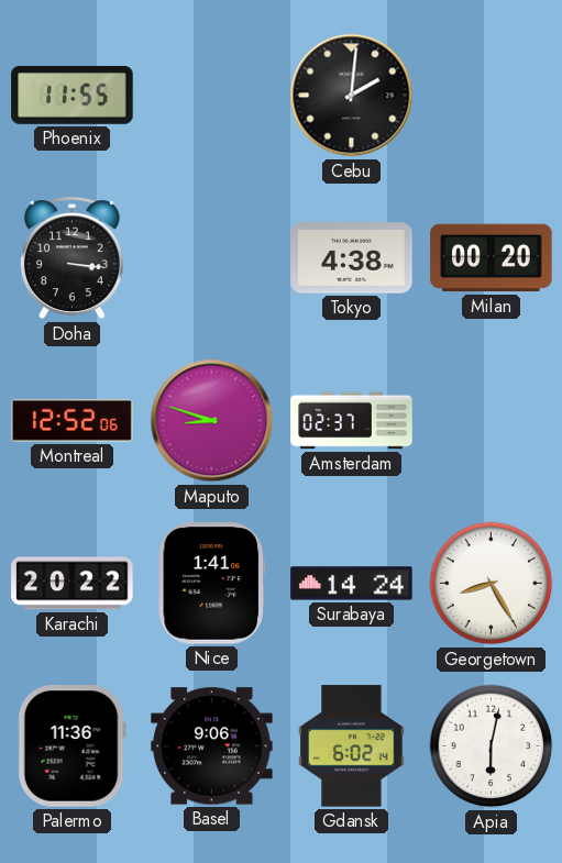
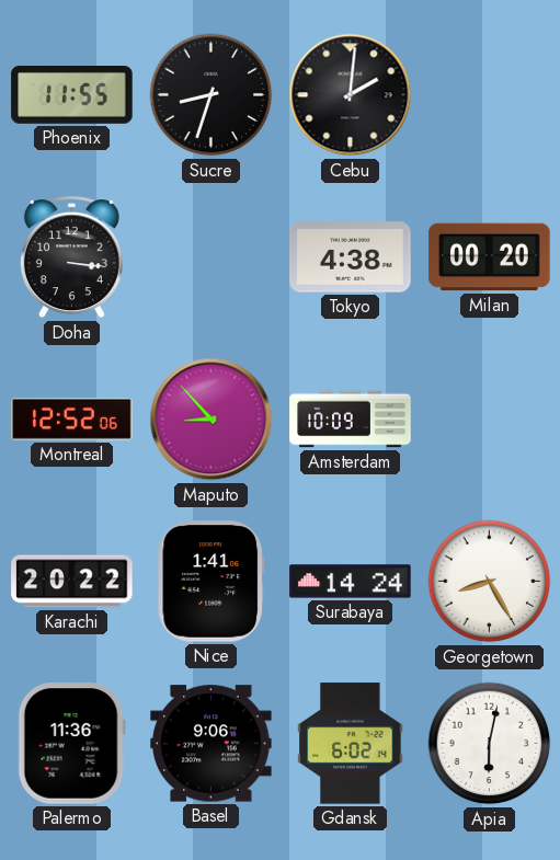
Sucre: none -> 8:33
Maputo: 8:48 -> 8:53
Amsterdam: 02:37 -> 10:09
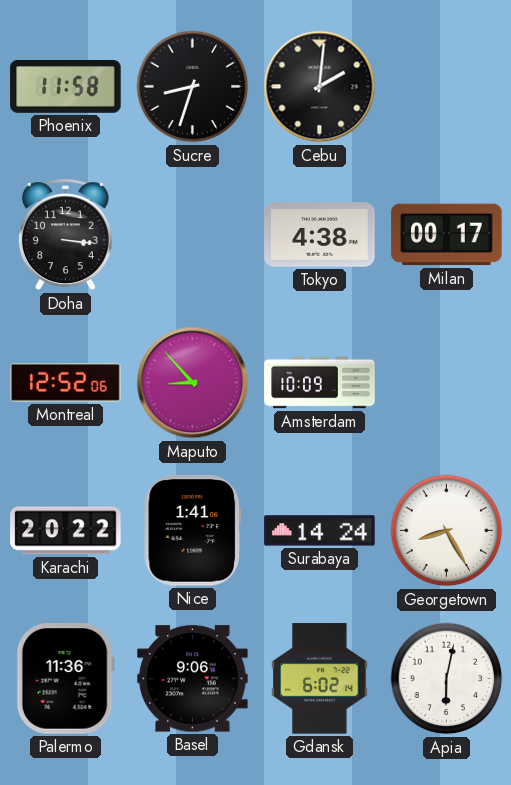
Phoenix: 11:55 -> 11:58
Milan: 00:20 -> 00:17
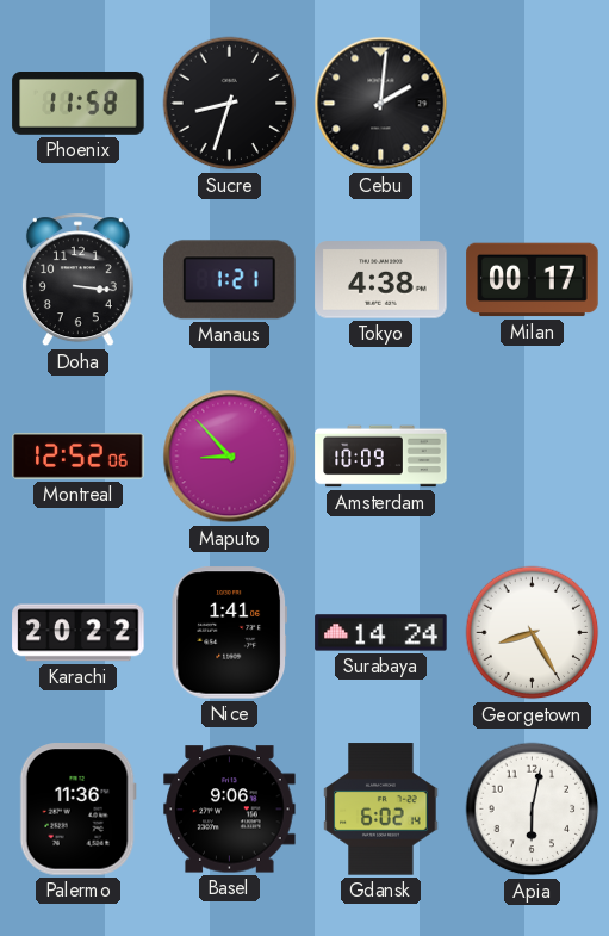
Manaus: none -> 1:21
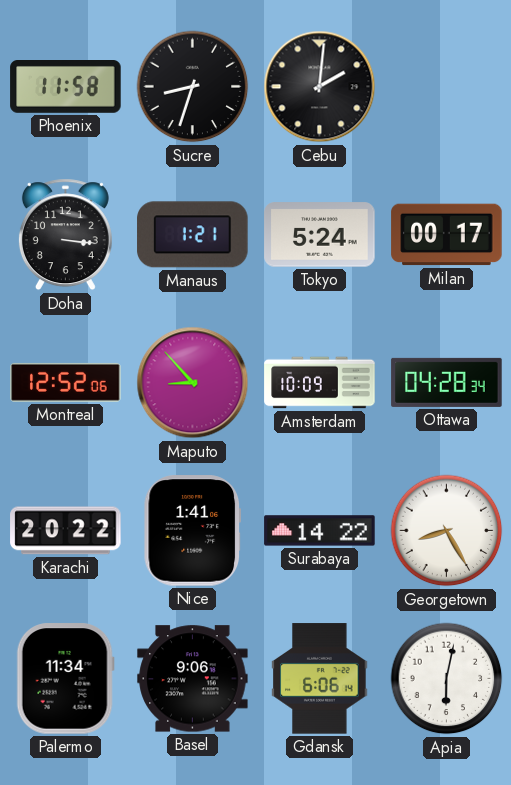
Tokyo: 4:38 -> 5:24
Ottawa: none -> 04:28
Surabaya: 14:24 -> 14:22
Palermo: 11:36 -> 11:34
Gdansk: 6:02 -> 6:06
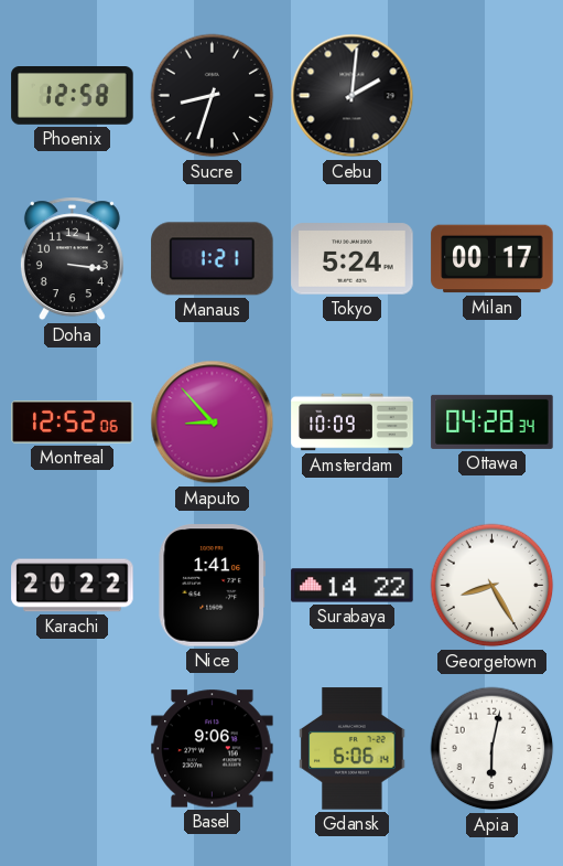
Phoenix: 11:58 -> 12:58
Palermo: 11:34 -> none
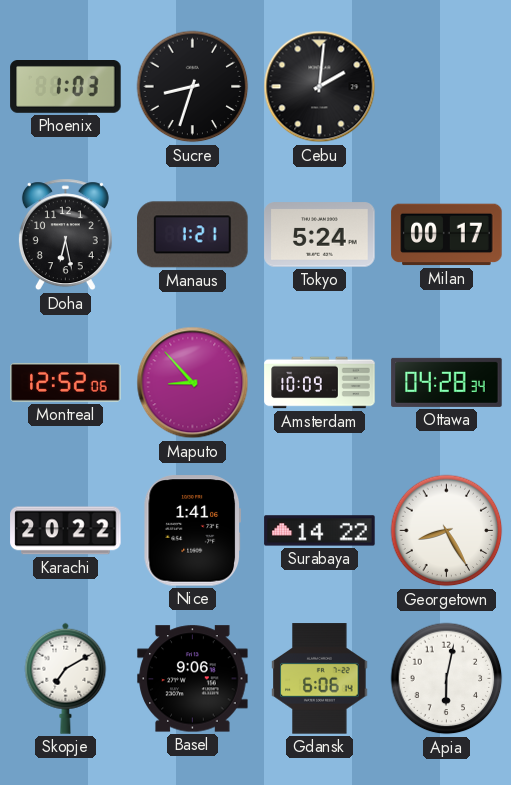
Phoenix: 12:58 -> 1:03
Doha: 3:16 -> 6:28
Skopje: none -> 7:10
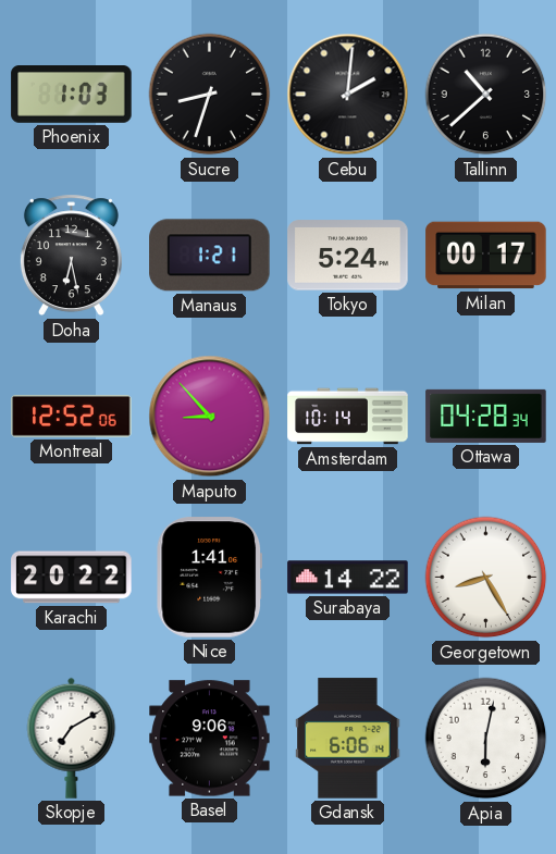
Tallinn: none -> 10:38
Amsterdam: 10:09 -> 10:14
